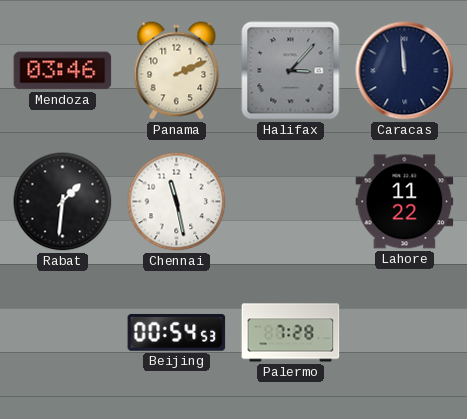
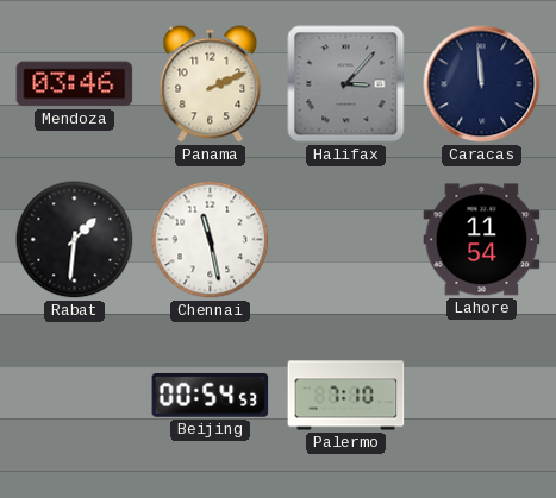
Lahore: 11:22 -> 11:54
Palermo: 7:28 -> 7:10
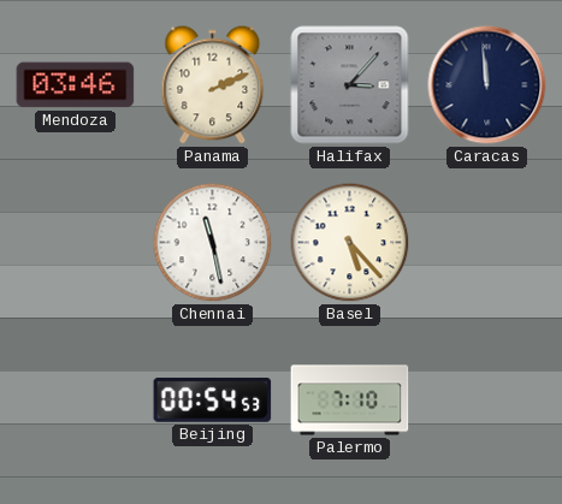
Rabat: 1:31 -> none
Basel: none -> 5:23
Lahore: 11:54 -> none
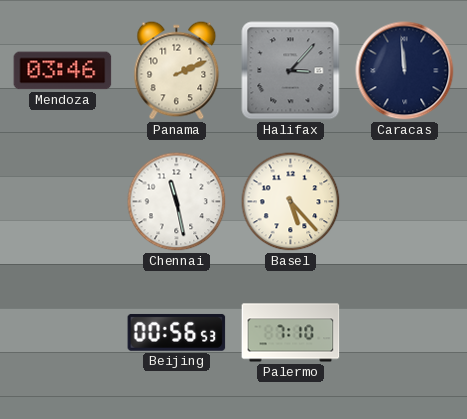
Beijing: 00:54 -> 00:56
